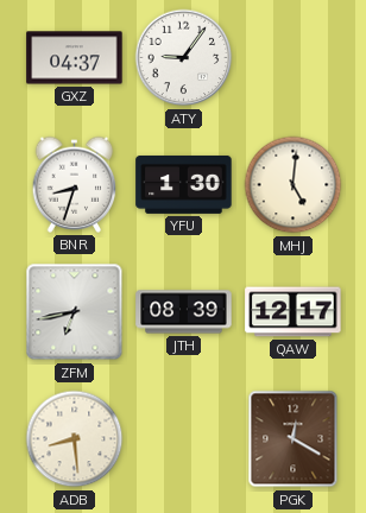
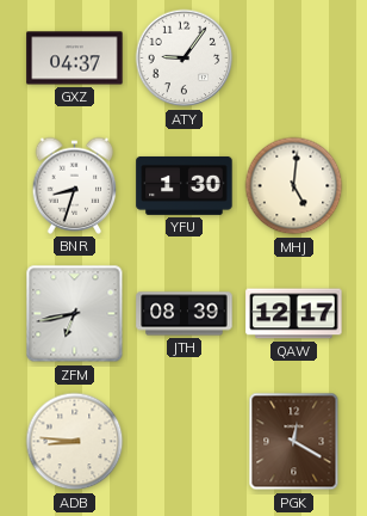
ADB: 8:29 -> 8:46
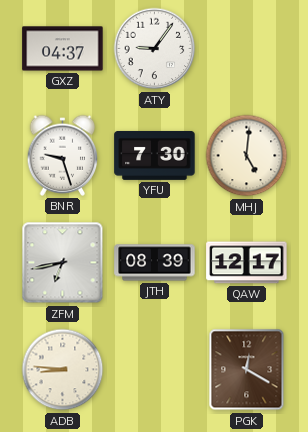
BNR: 8:33 -> 9:27
YFU: 1:30 -> 7:30
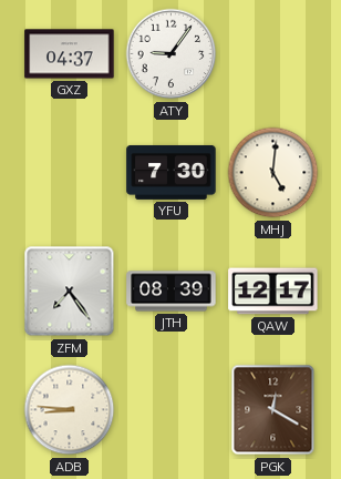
BNR: 9:27 -> none
ZFM: 6:43 -> 7:24
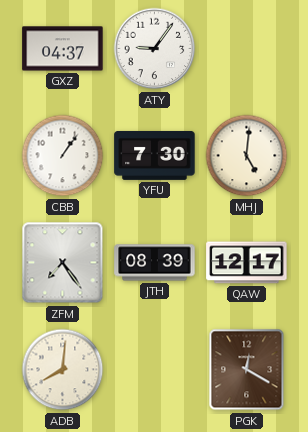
CBB: none -> 1:06
ADB: 8:46 -> 8:01
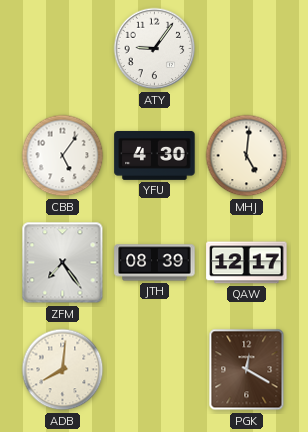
GXZ: 04:37 -> none
CBB: 1:06 -> 5:06
YFU: 7:30 -> 4:30
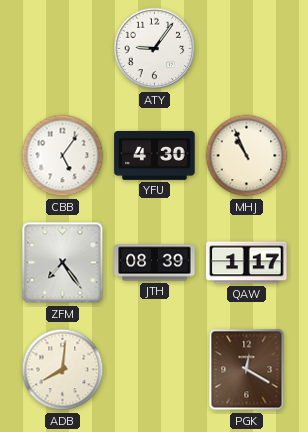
MHJ: 5:01 -> 10:56
QAW: 12:17 -> 1:17
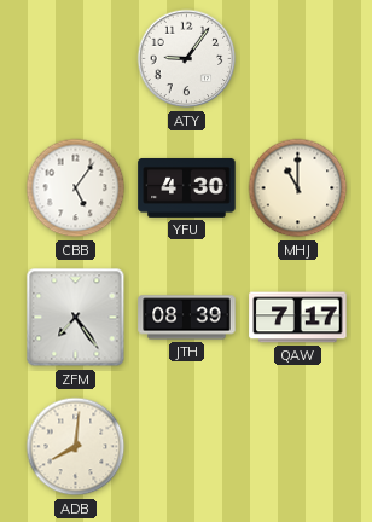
MHJ: 10:56 -> 11:00
QAW: 1:17 -> 7:17
PGK: 12:20 -> none
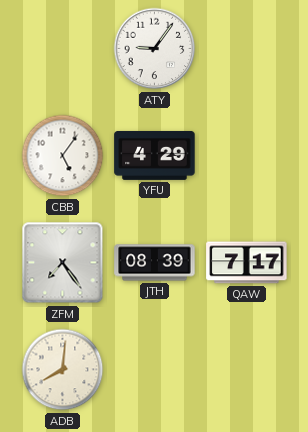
YFU: 4:30 -> 4:29
MHJ: 11:00 -> none
